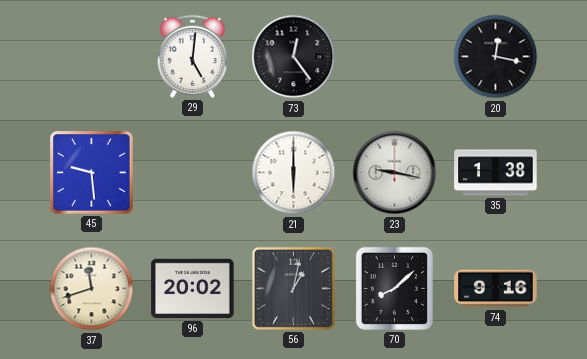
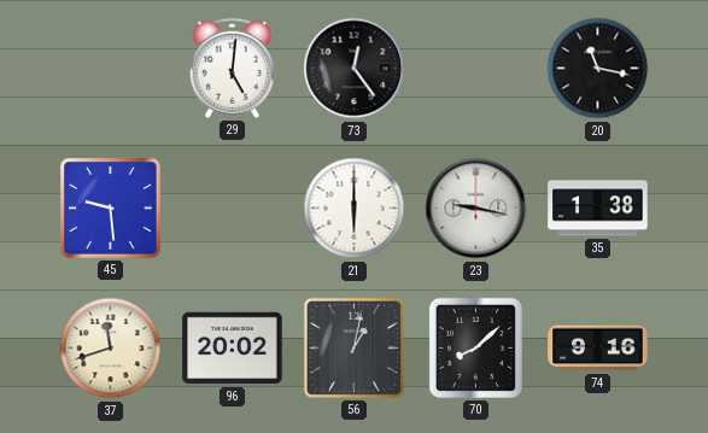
20: 12:17 -> 11:17
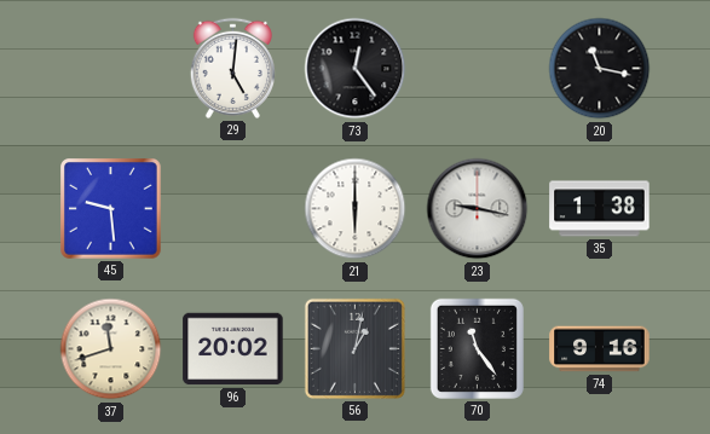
70: 8:08 -> 11:24
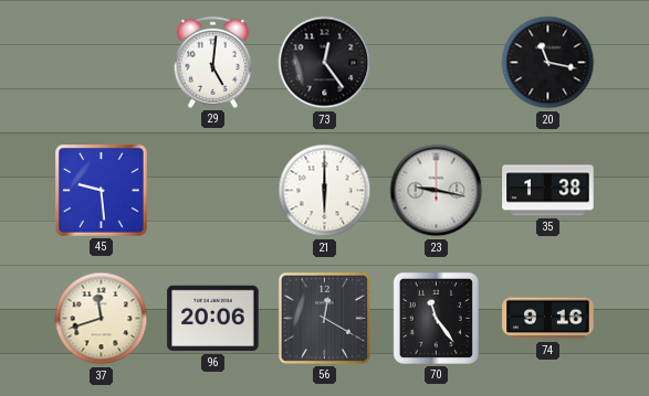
96: 20:02 -> 20:06
56: 1:02 -> 12:20
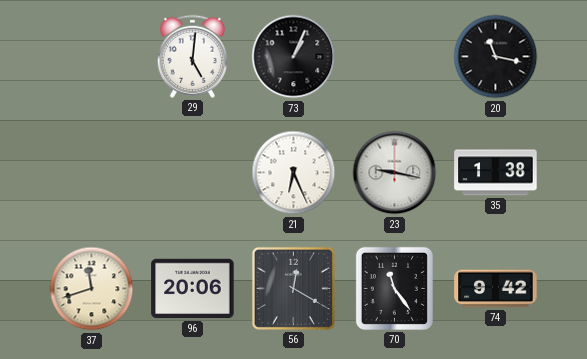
73: 12:24 -> 1:04
45: 9:29 -> none
21: 6:00 -> 6:26
74: 9:16 -> 9:42
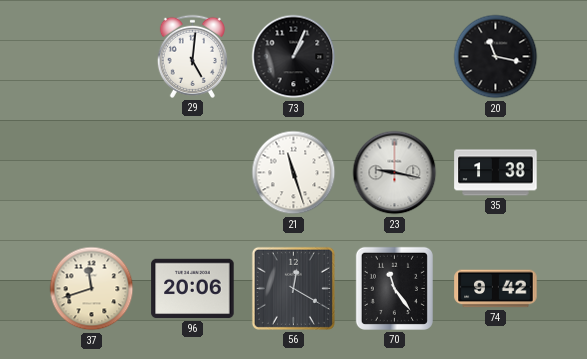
21: 6:26 -> 11:27
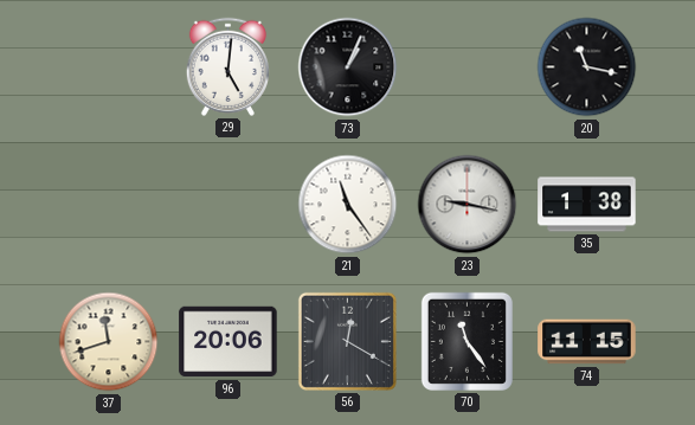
21: 11:27 -> 11:24
74: 9:42 -> 11:15
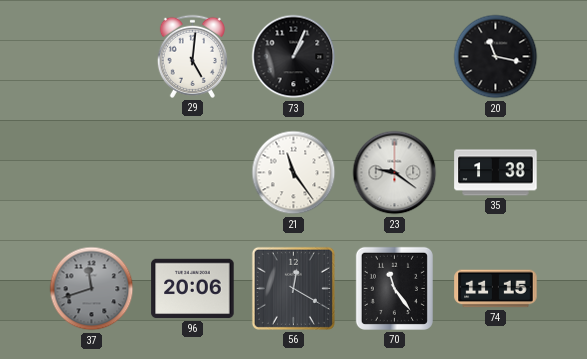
23: 9:17 -> 9:21
37 dial: cream -> grey
